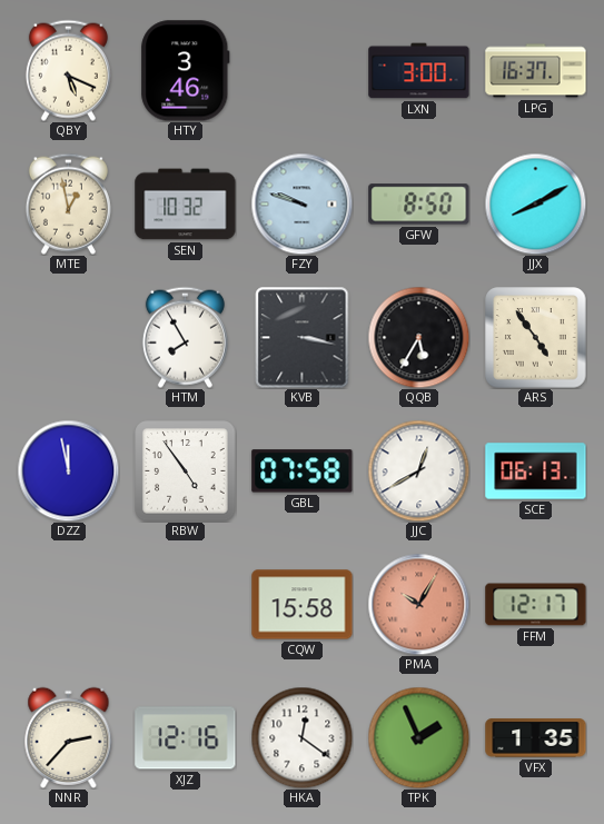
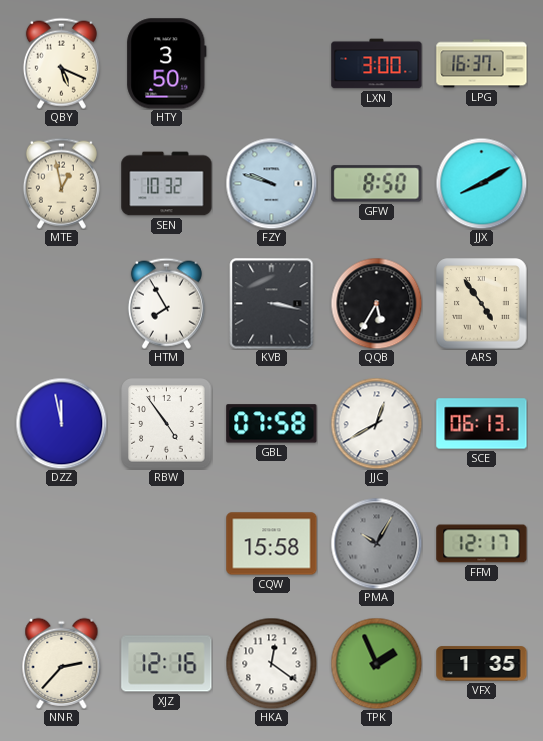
HTY: 3:46 -> 3:50
PMA dial: salmon -> grey
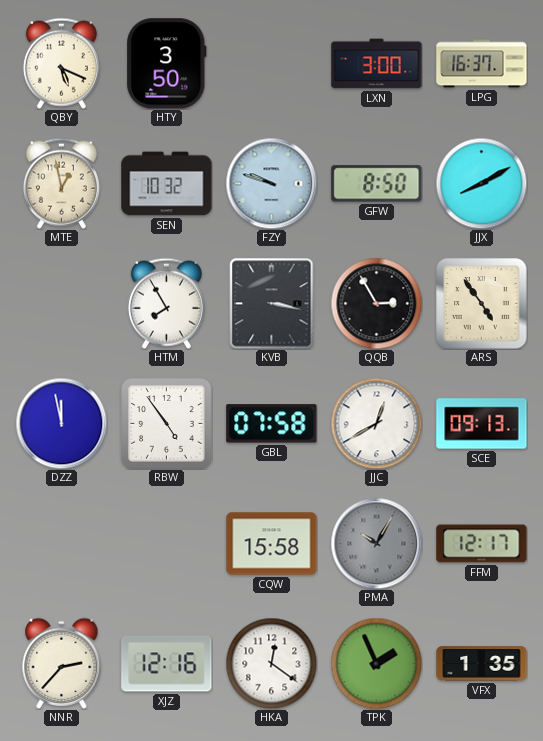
QQB: 5:35 -> 2:55
SCE: 06:13 -> 09:13
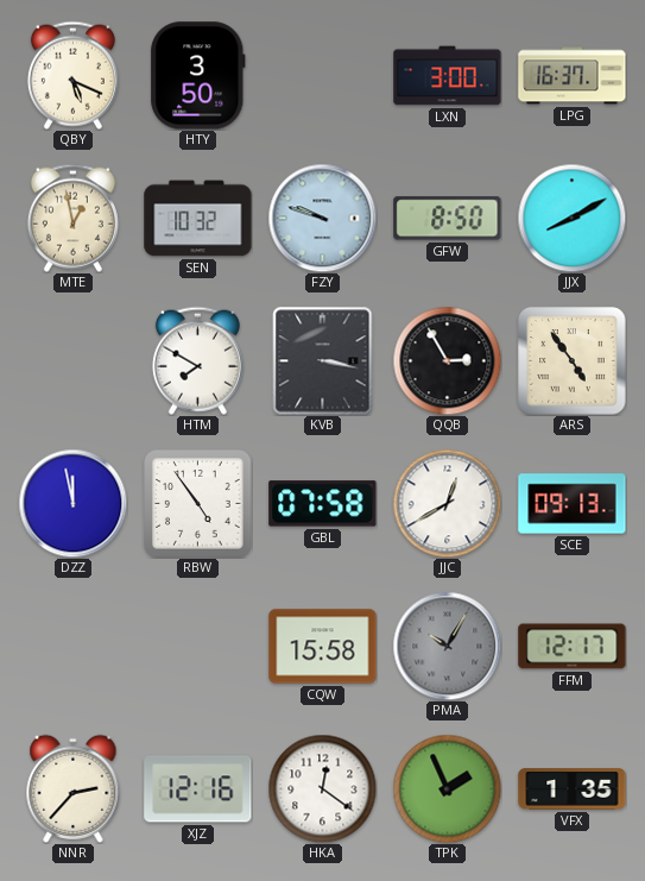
HTM: 7:55 -> 7:50
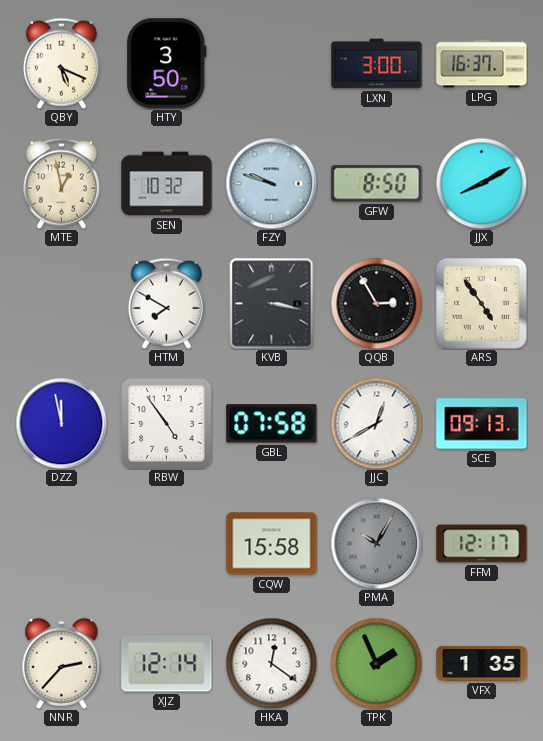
XJZ: 12:16 -> 12:14
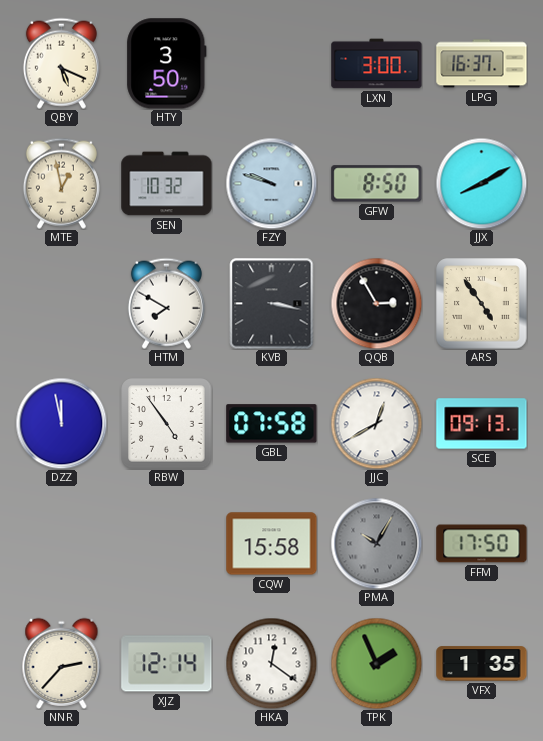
FFM: 12:17 -> 17:50
